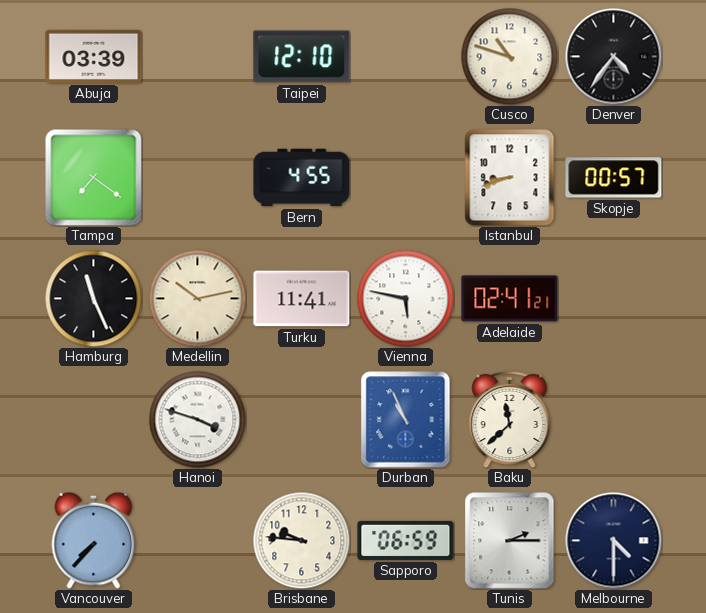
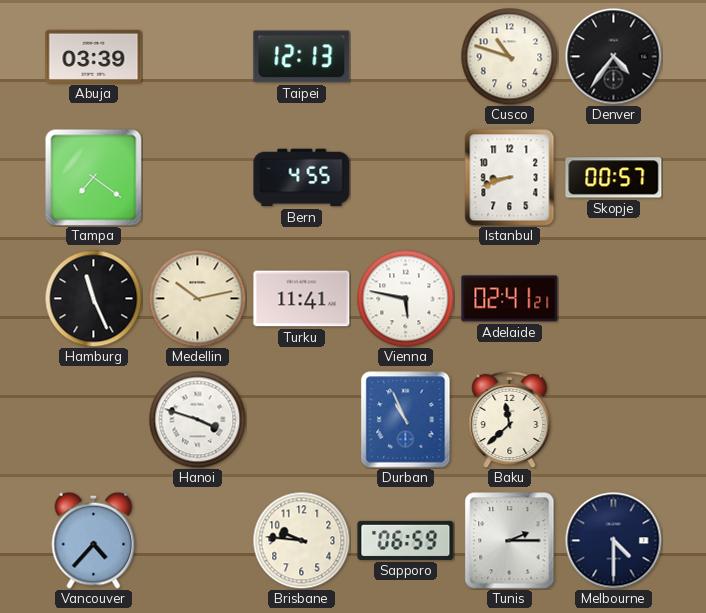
Taipei: 12:10 -> 12:13
Vancouver: 7:37 -> 4:37
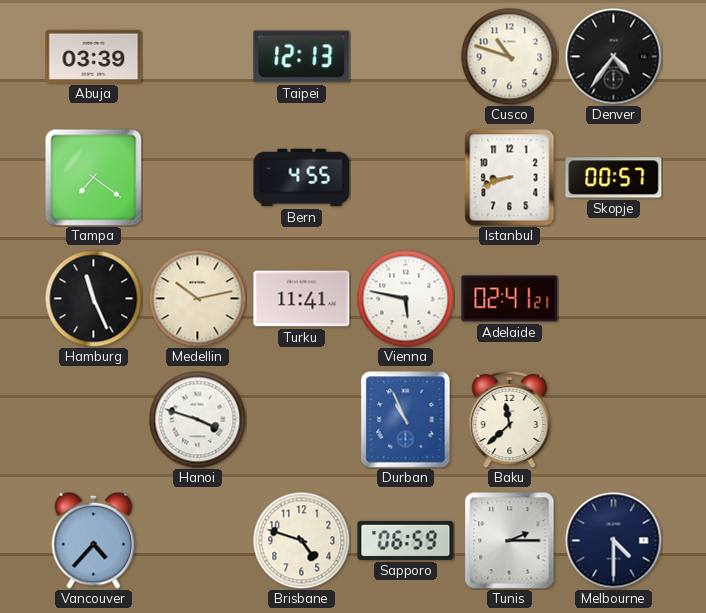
Brisbane: 9:46 -> 4:48
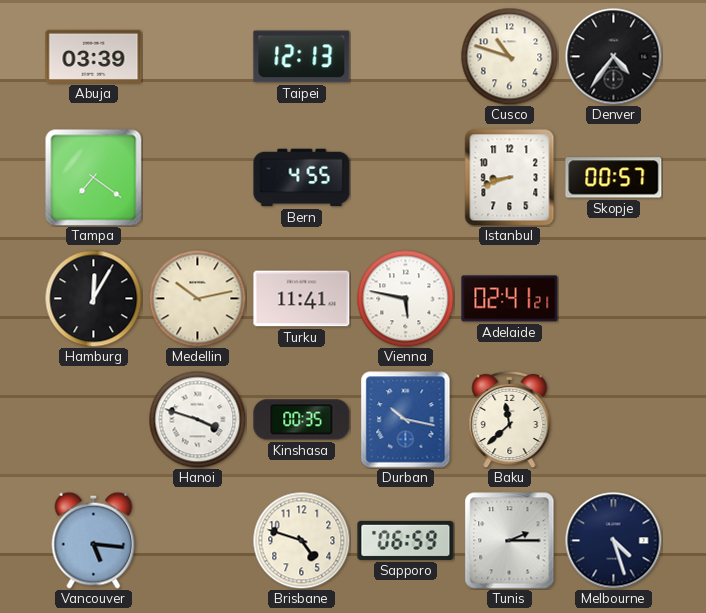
Hamburg: 11:26 -> 12:05
Kinshasa: none -> 00:35
Durban: 10:56 -> 10:17
Vancouver: 4:37 -> 5:16
Melbourne: 4:30 -> 4:27
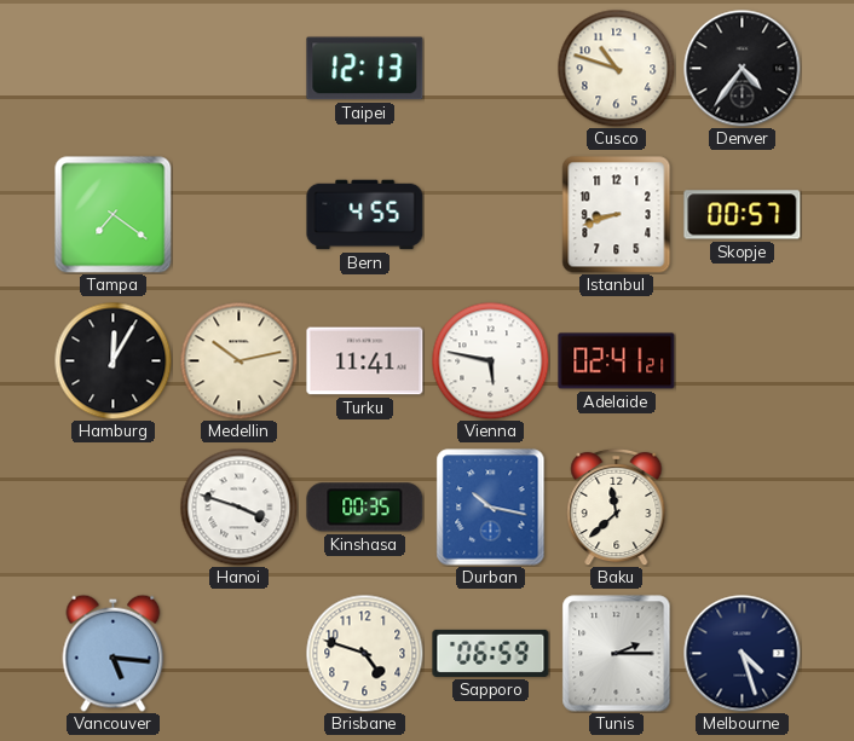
Abuja: 03:39 -> none
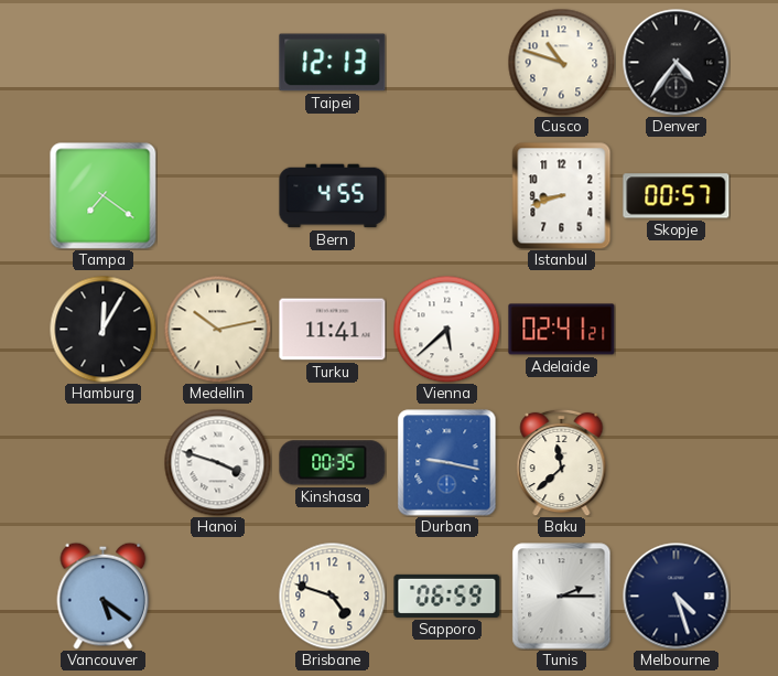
Vienna: 5:47 -> 5:38
Durban: 10:17 -> 9:17
Vancouver: 5:16 -> 5:21
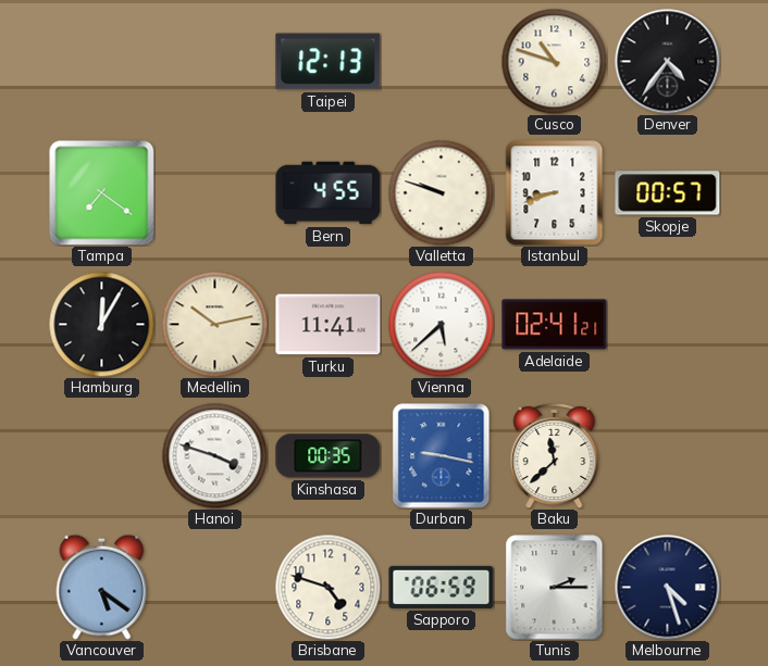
Valletta: none -> 9:48
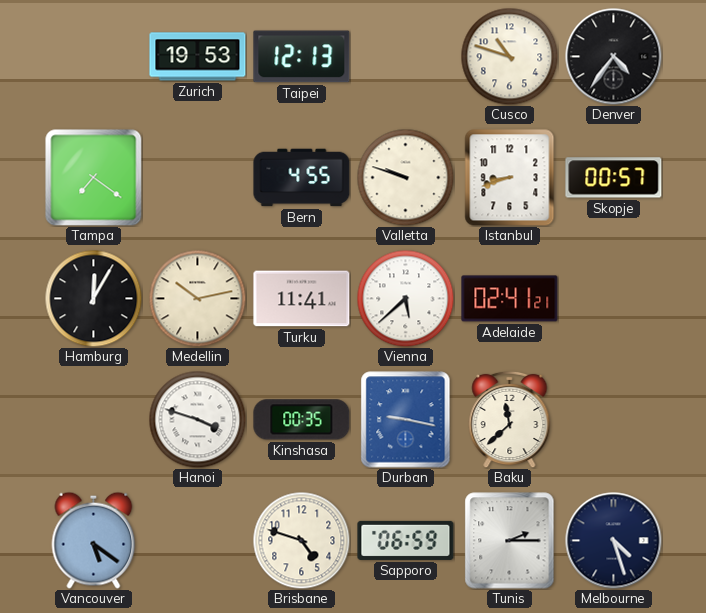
Zurich: none -> 19:53
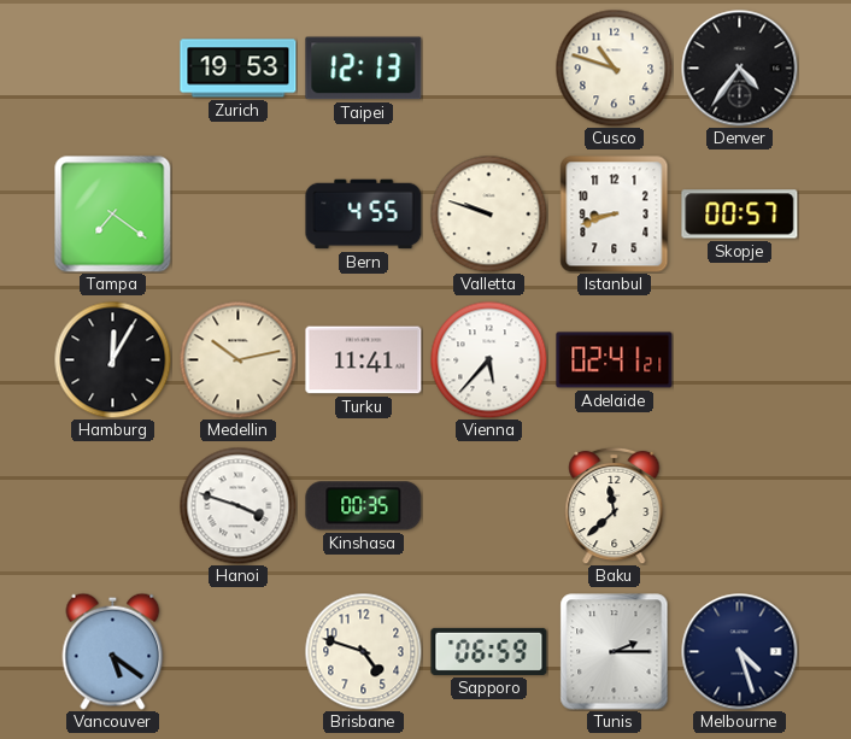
Vienna: 5:38 -> 5:37
Durban: 9:17 -> none
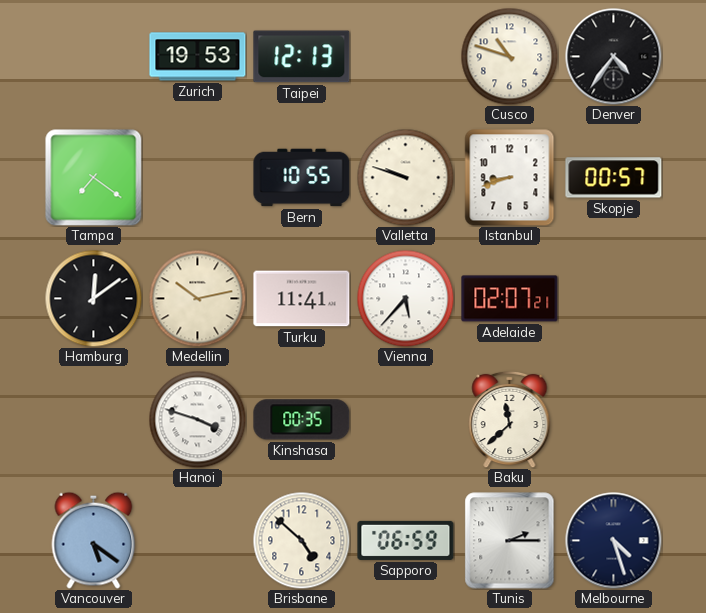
Bern: 4:55 -> 10:55
Hamburg: 12:05 -> 12:09
Adelaide: 02:41 -> 02:07
Brisbane: 4:48 -> 4:52
